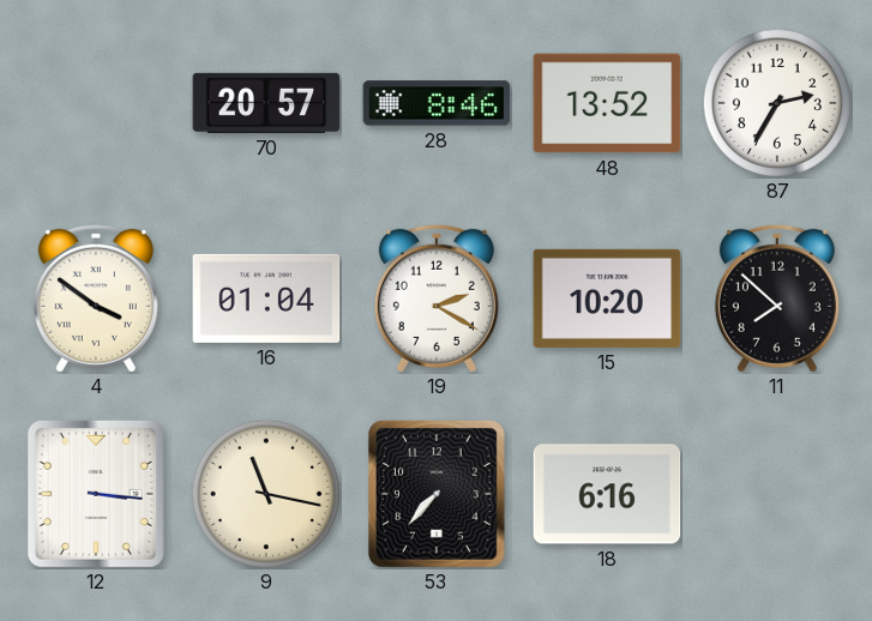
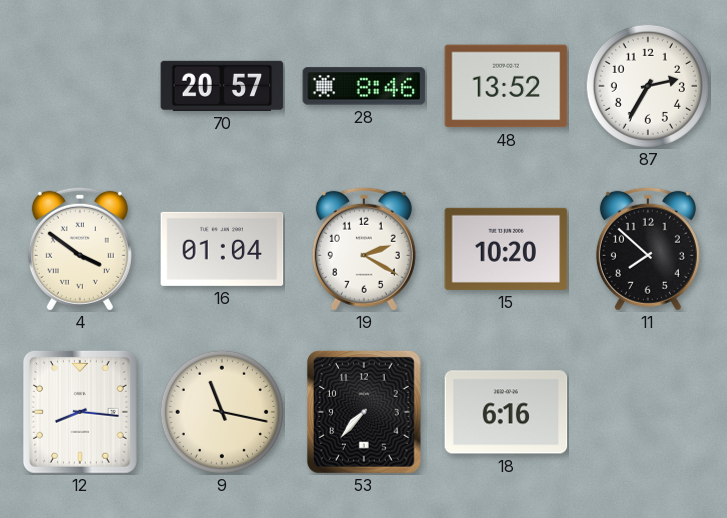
12: 3:16 -> 8:16
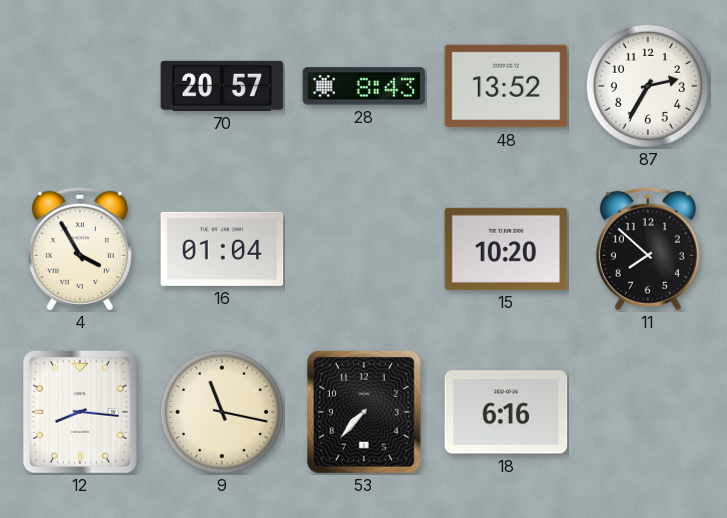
28: 8:46 -> 8:43
4: 3:51 -> 3:55
19: 2:20 -> none
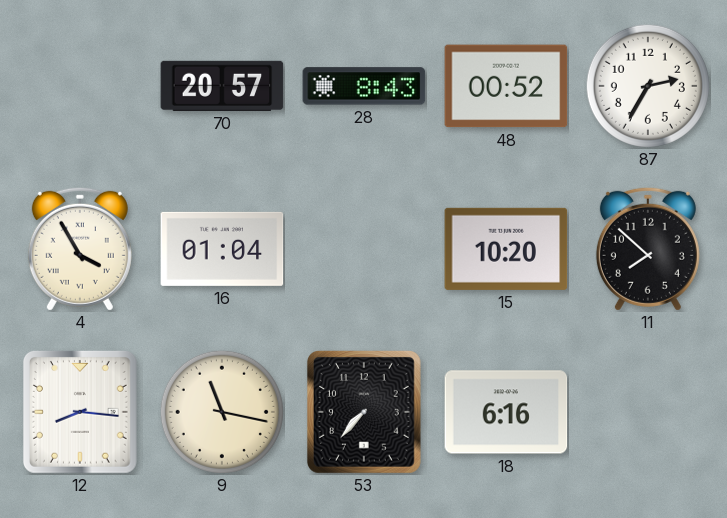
48: 13:52 -> 00:52
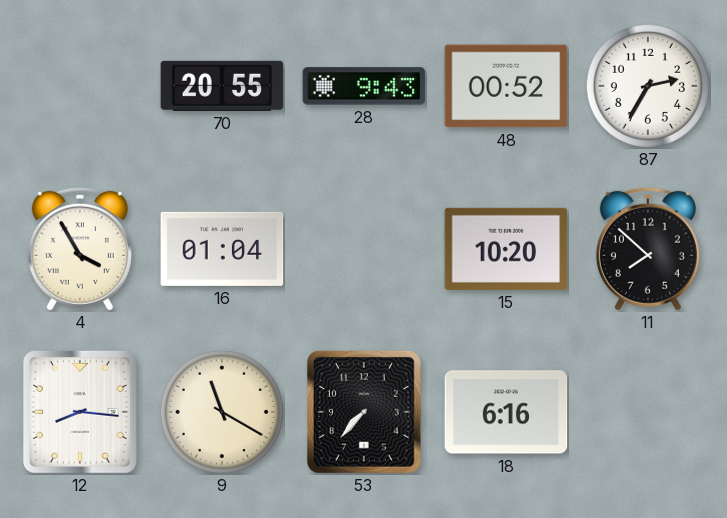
70: 20:57 -> 20:55
28: 8:43 -> 9:43
9: 11:17 -> 11:20
